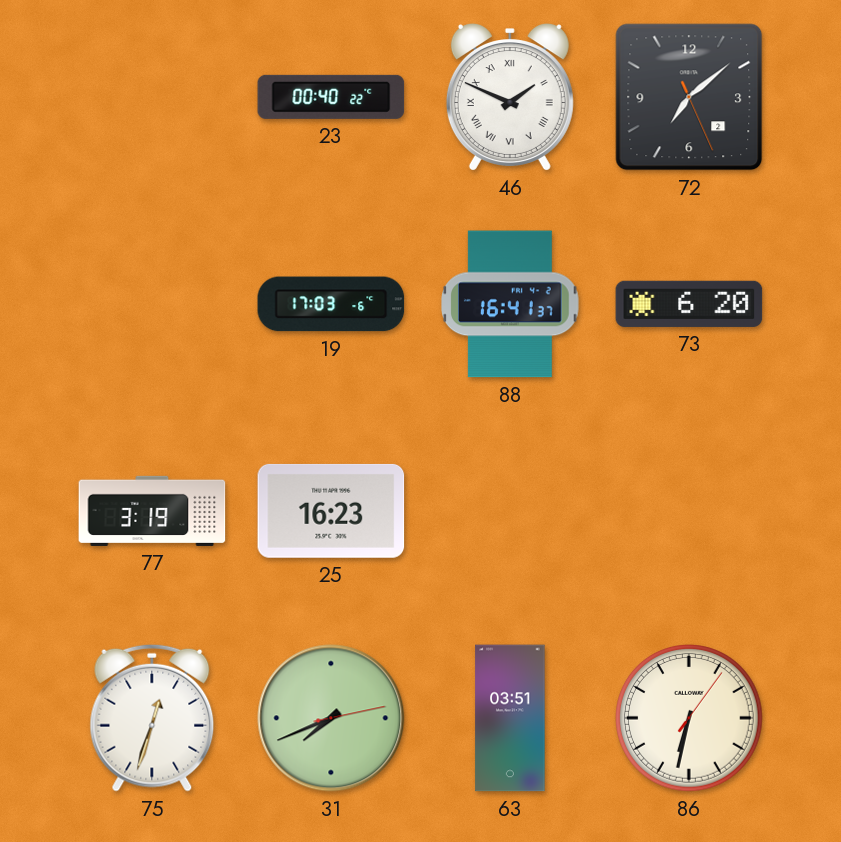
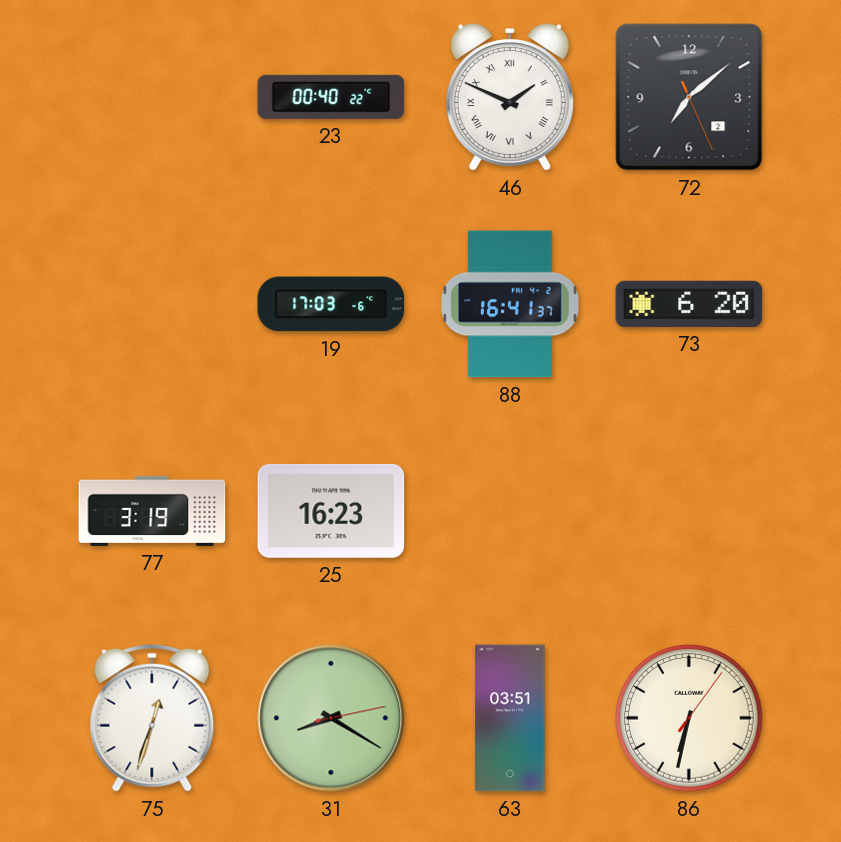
31: 7:41 -> 8:20
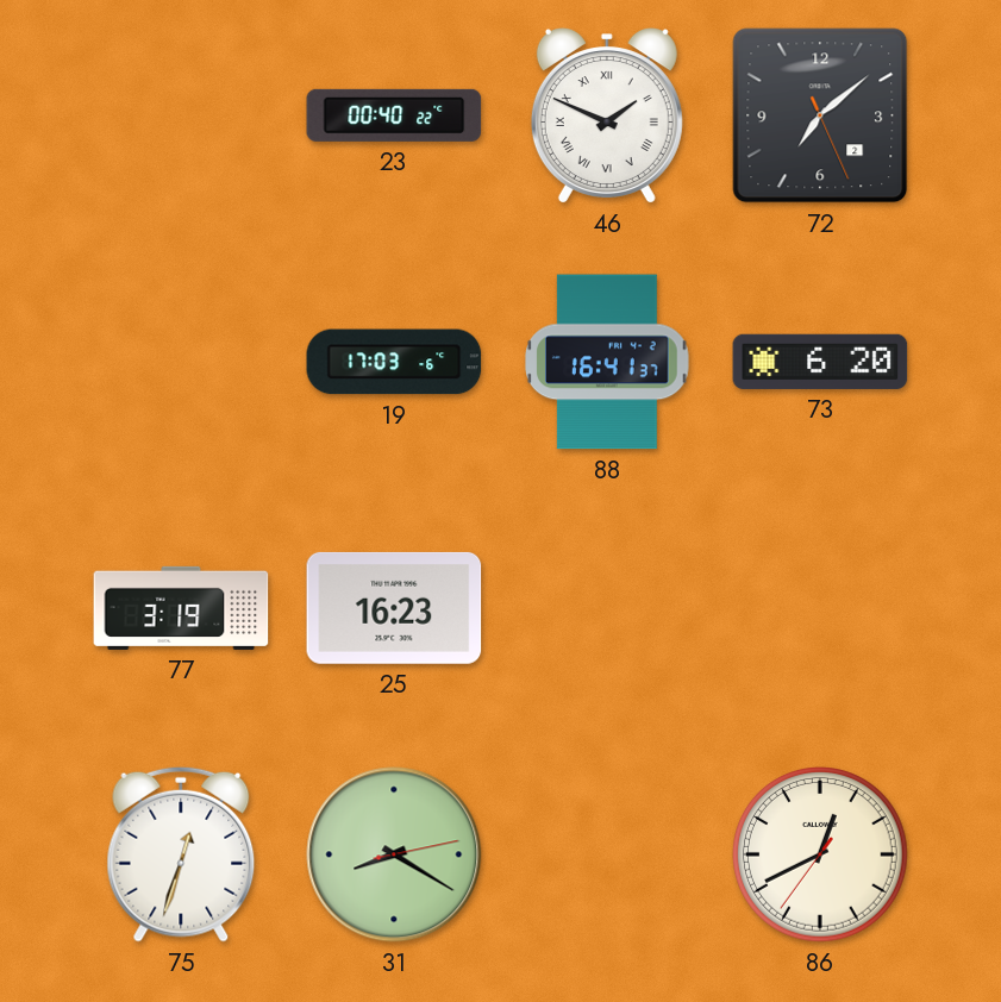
63: 03:51 -> none
86: 6:32 -> 12:40
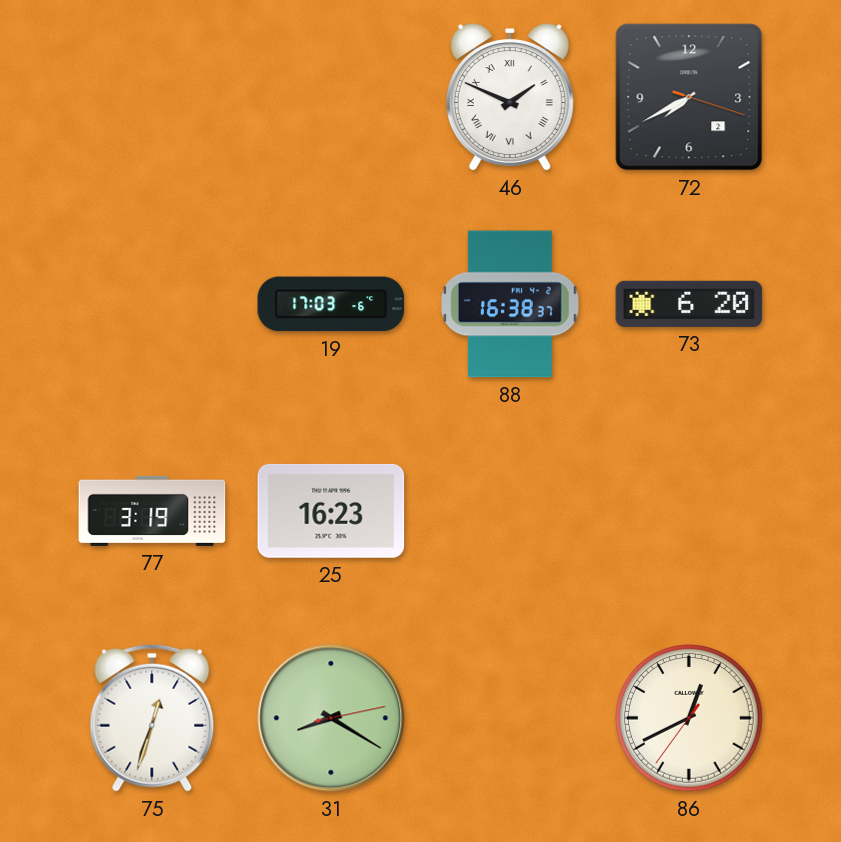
23: 00:40 -> none
72: 7:08 -> 7:40
88: 16:41 -> 16:38
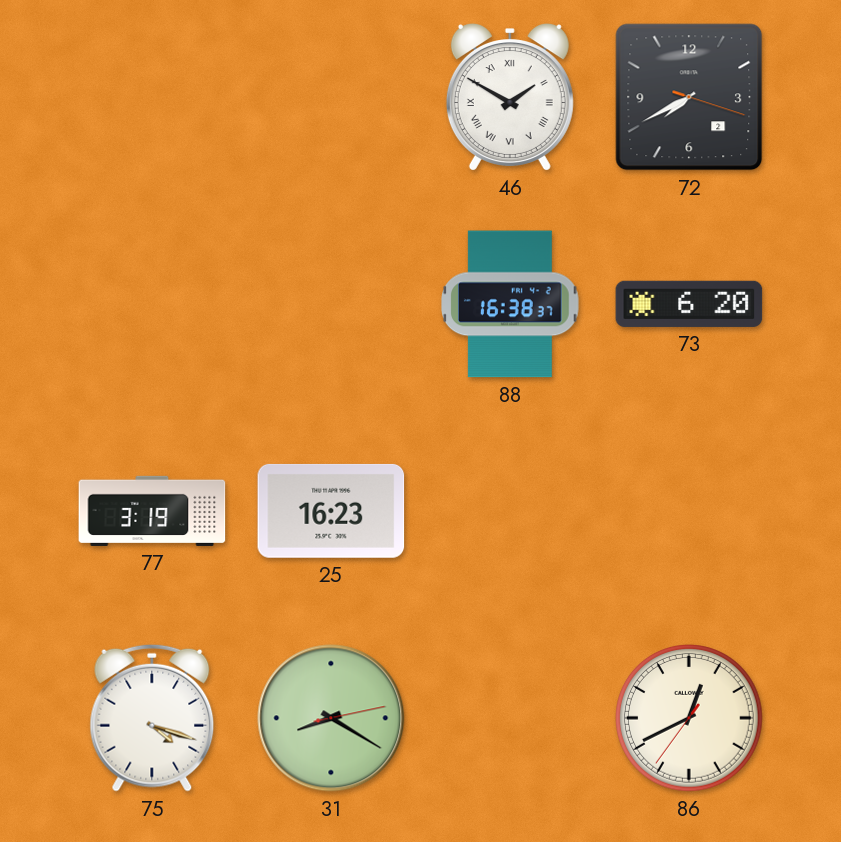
46: 1:49 -> 1:50
19: 17:03 -> none
75: 12:33 -> 4:18
